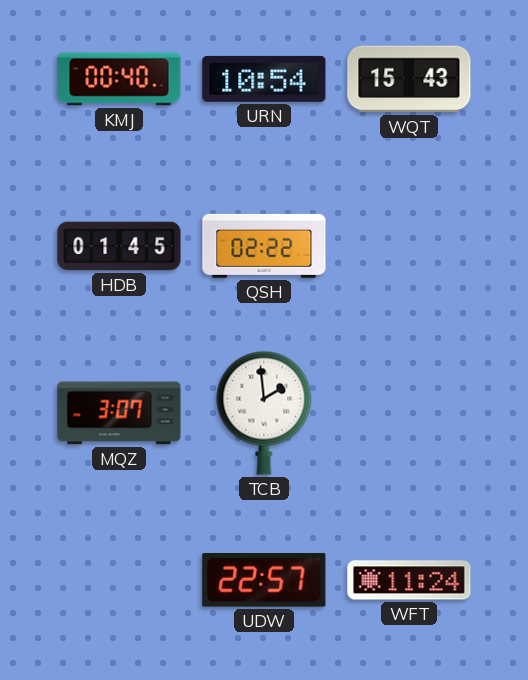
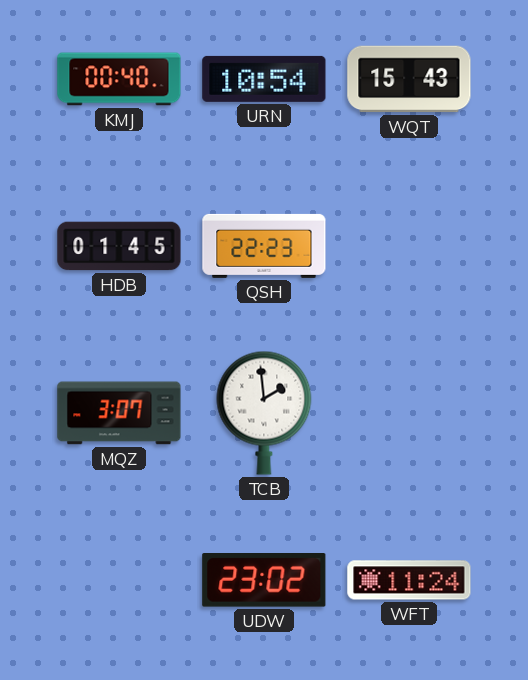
QSH: 02:22 -> 22:23
UDW: 22:57 -> 23:02
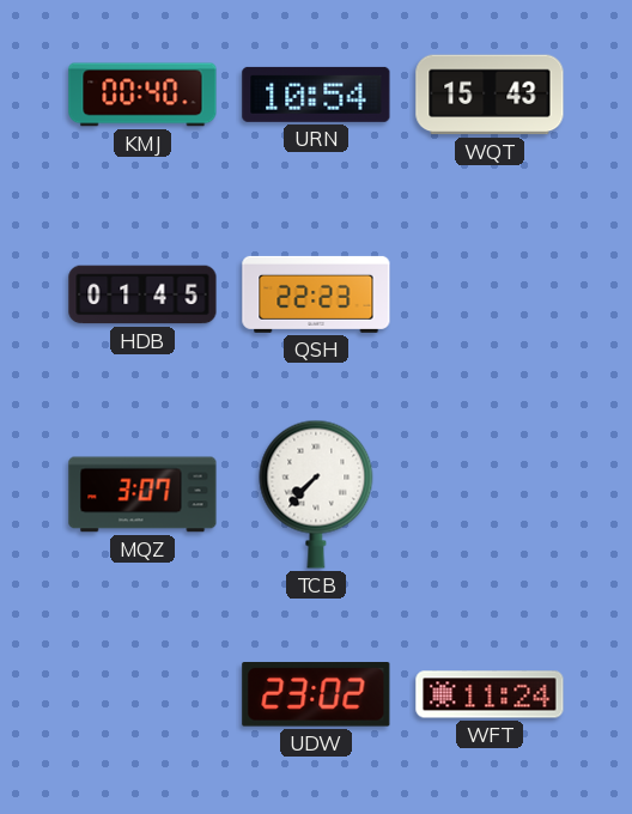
TCB: 1:59 -> 7:37
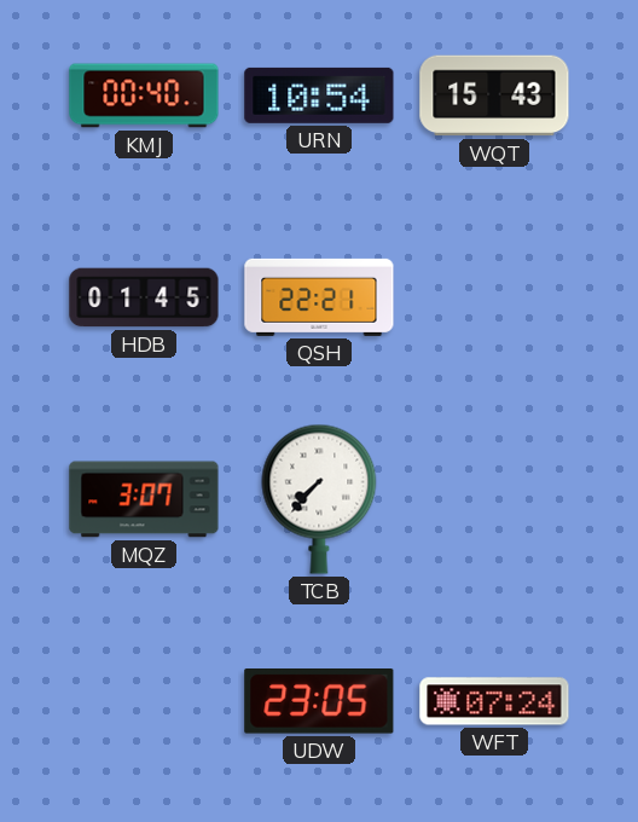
QSH: 22:23 -> 22:21
UDW: 23:02 -> 23:05
WFT: 11:24 -> 07:24
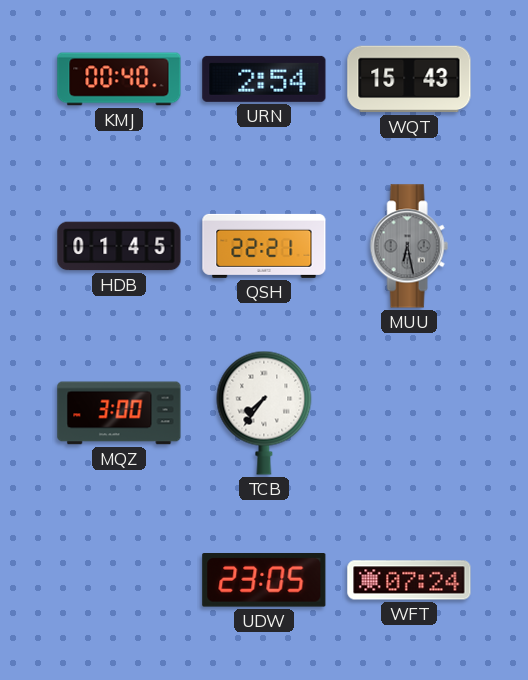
URN: 10:54 -> 2:54
MUU: none -> 6:28
MQZ: 3:07 -> 3:00
TCB: 7:37 -> 7:36
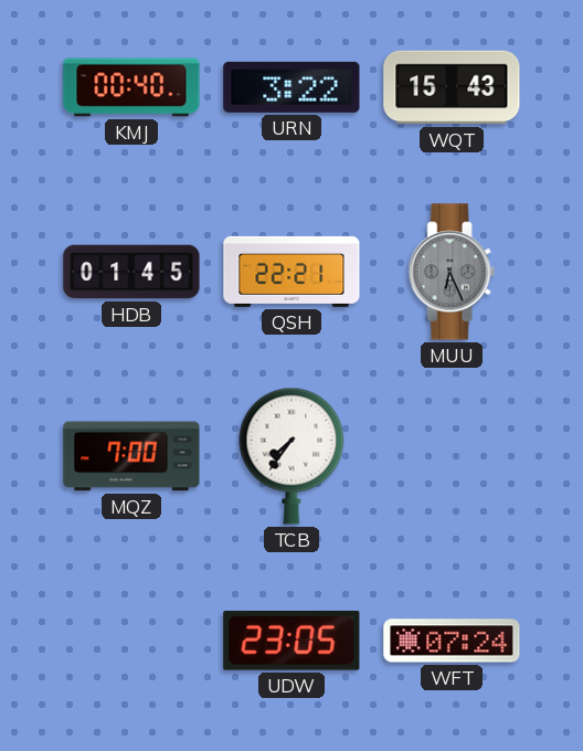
URN: 2:54 -> 3:22
MUU: 6:28 -> 6:26
MQZ: 3:00 -> 7:00
